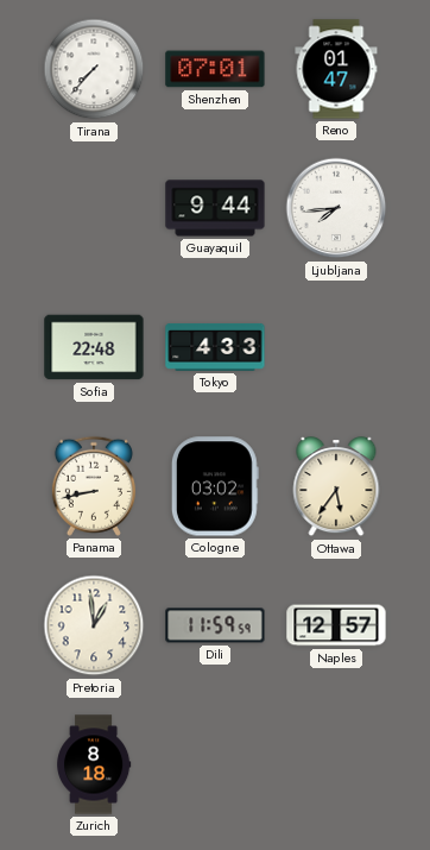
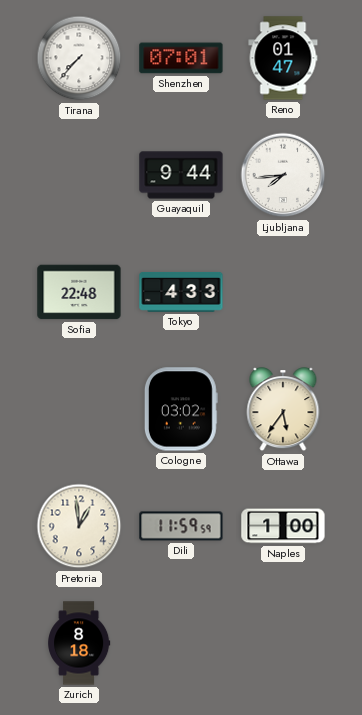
Panama: 8:43 -> none
Naples: 12:57 -> 1:00
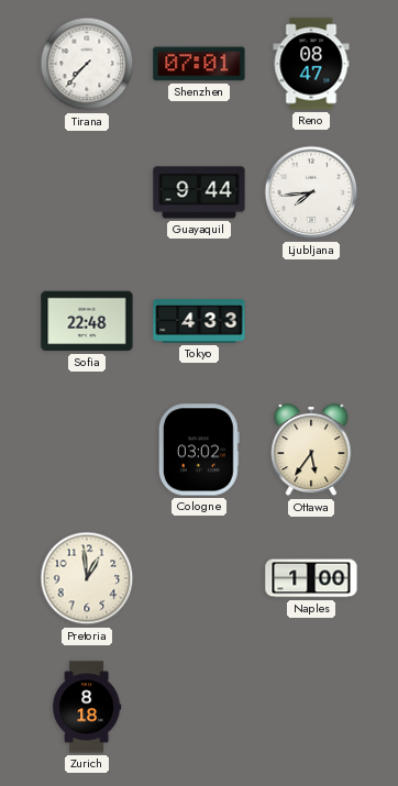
Reno: 01:47 -> 08:47
Dili: 11:59 -> none
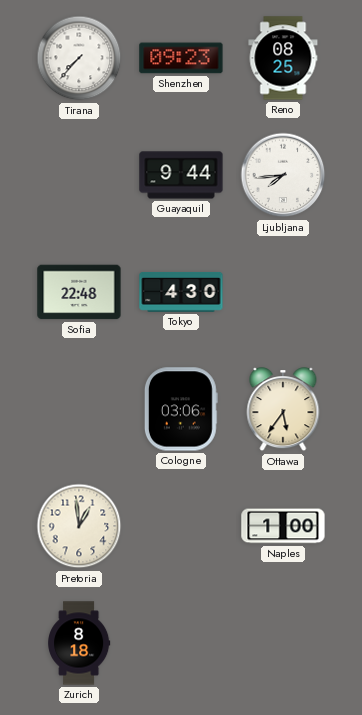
Shenzhen: 07:01 -> 09:23
Reno: 08:47 -> 08:25
Tokyo: 4:33 -> 4:30
Cologne: 03:02 -> 03:06
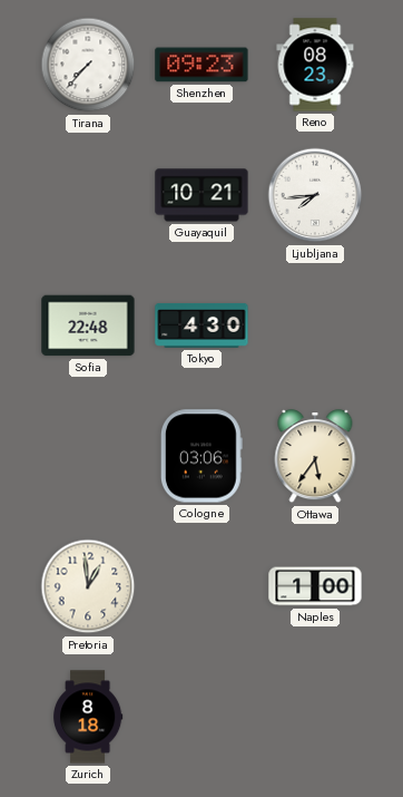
Reno: 08:25 -> 08:23
Guayaquil: 9:44 -> 10:21
